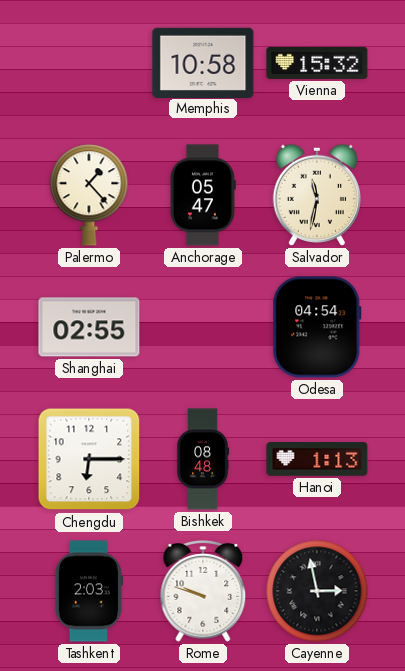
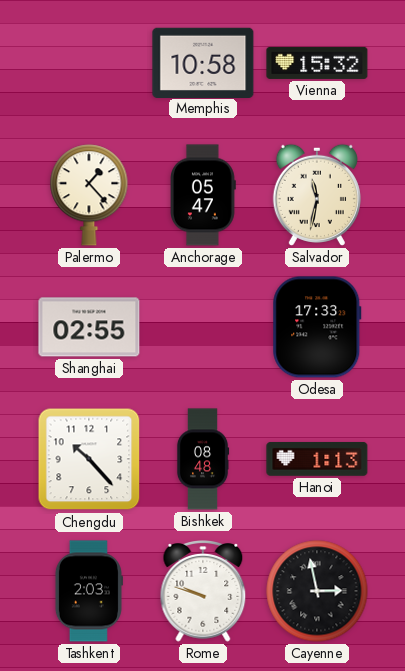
Odesa: 04:54 -> 17:33
Chengdu: 6:15 -> 10:23
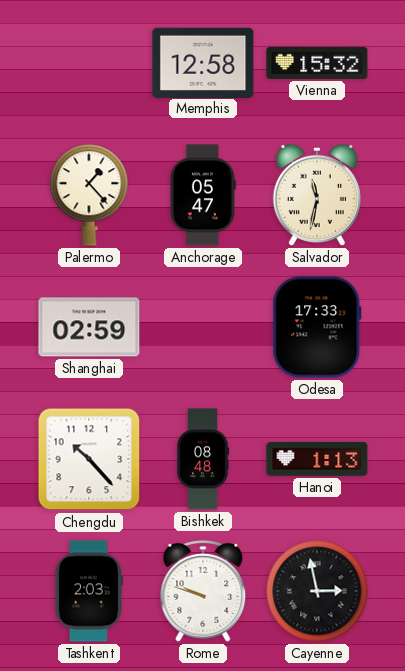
Memphis: 10:58 -> 12:58
Shanghai: 02:55 -> 02:59
